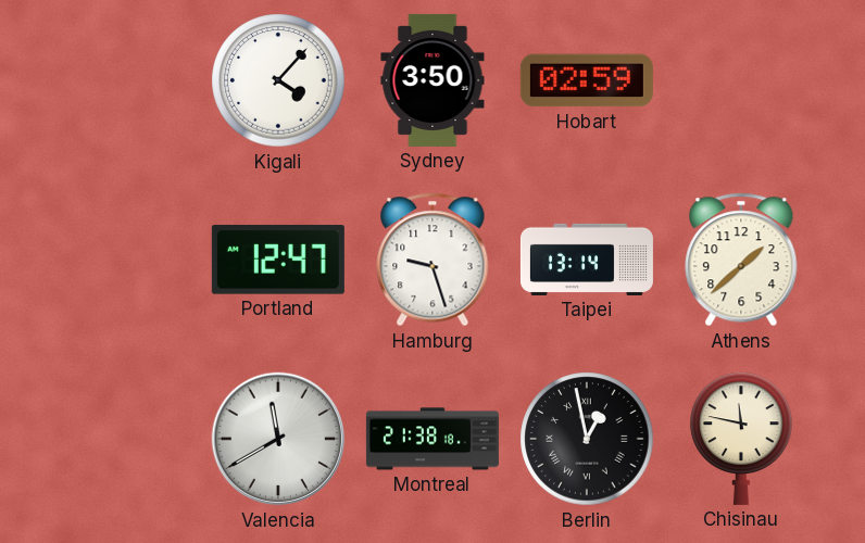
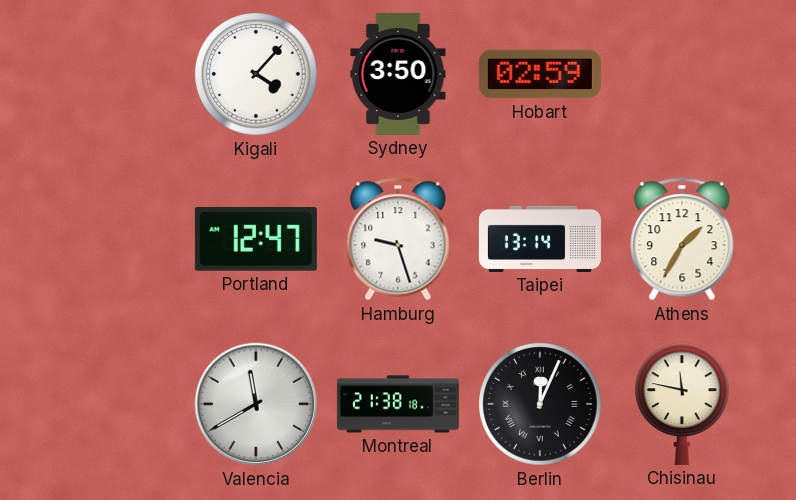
Athens: 1:38 -> 1:35
Berlin: 12:58 -> 12:04
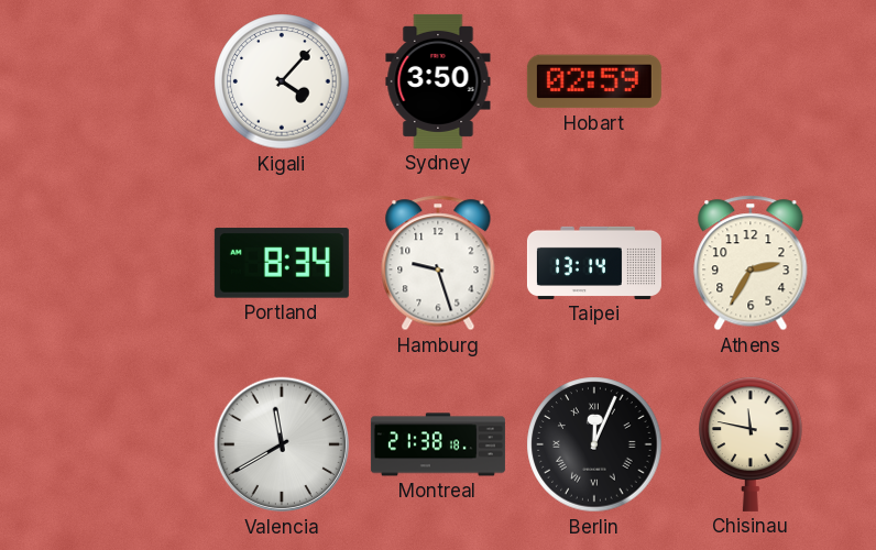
Portland: 12:47 -> 8:34
Athens: 1:35 -> 2:35
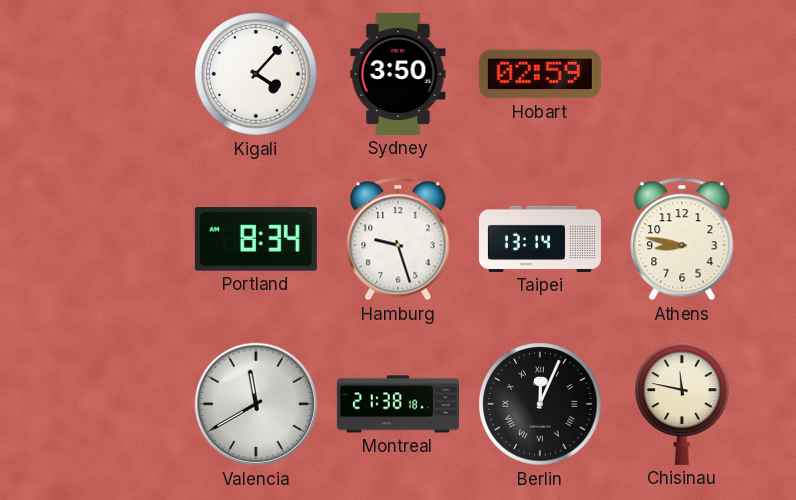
Athens: 2:35 -> 8:47
